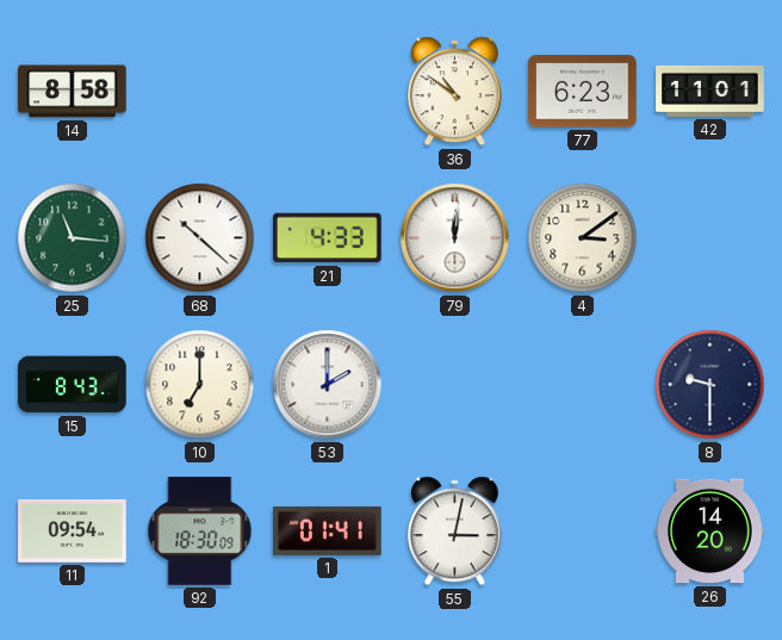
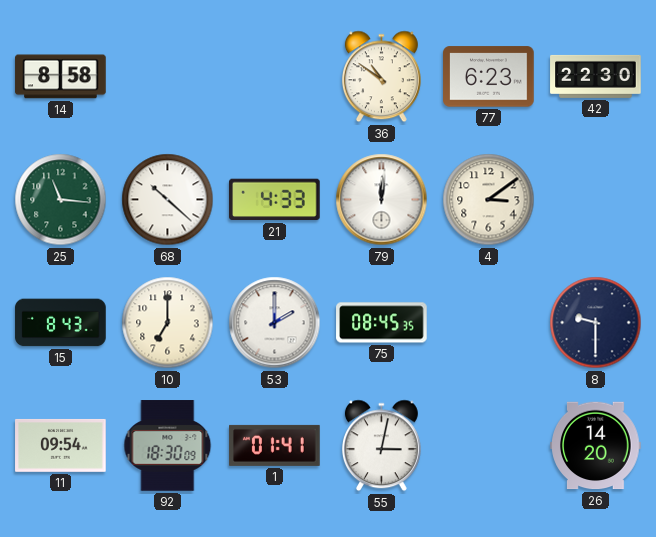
42: 11:01 -> 22:30
75: none -> 08:45
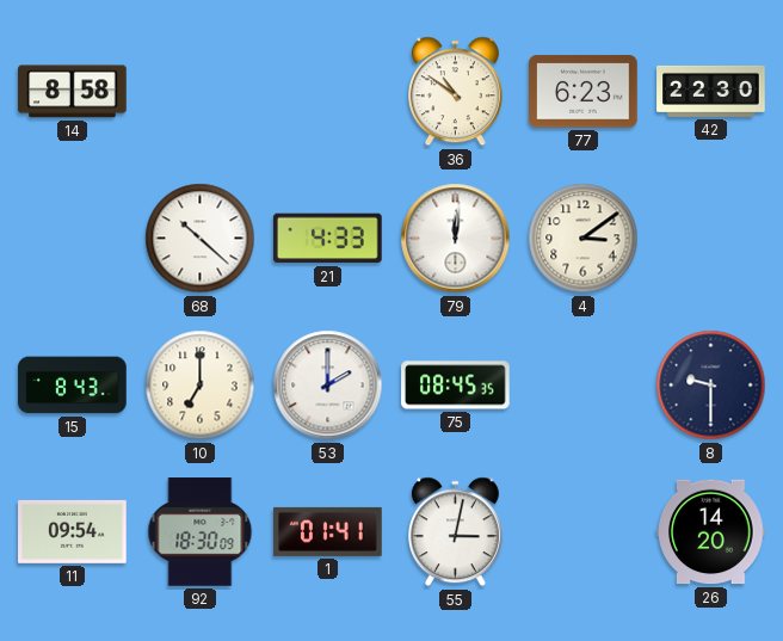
25: 11:16 -> none
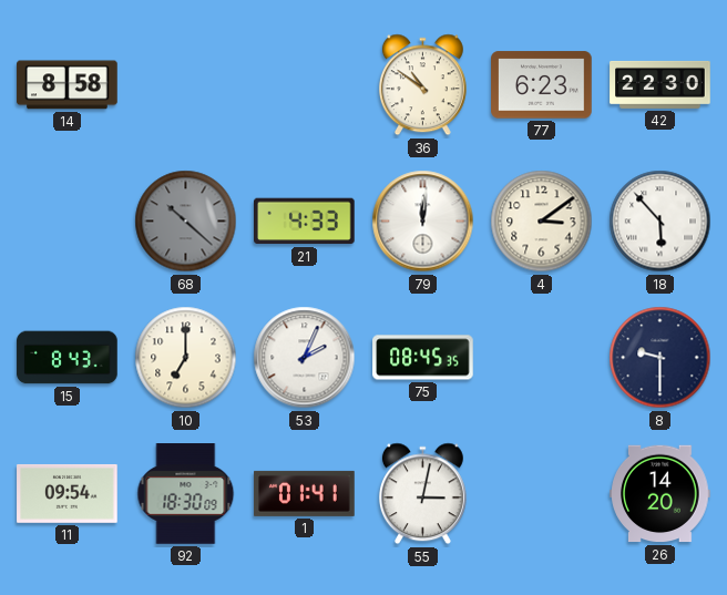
68 dial: white -> grey
18: none -> 5:53
53: 2:00 -> 2:04
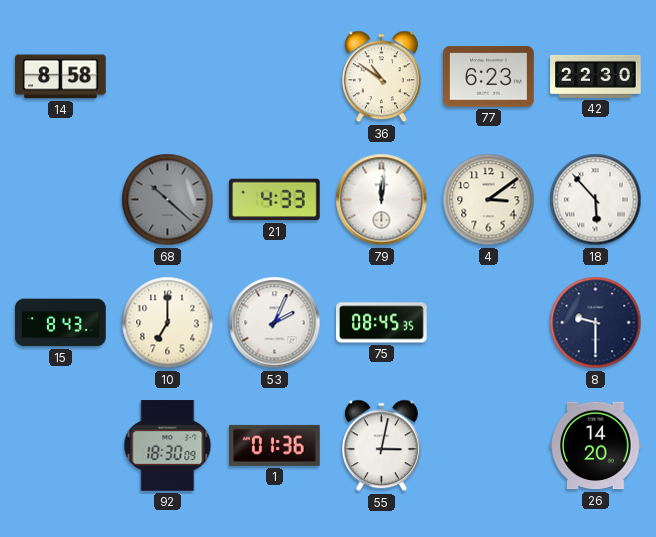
11: 09:54 -> none
1: 01:41 -> 01:36
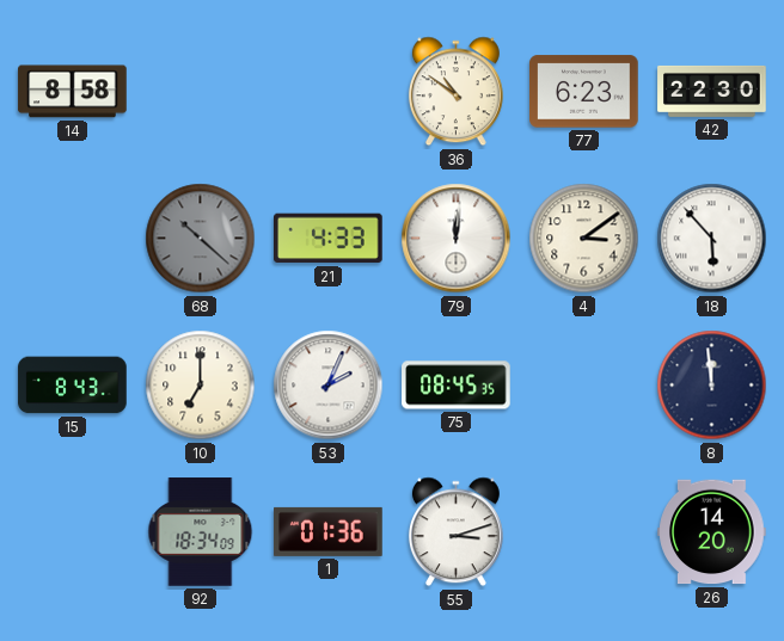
8: 9:30 -> 11:59
92: 18:30 -> 18:34
55: 3:02 -> 3:12
